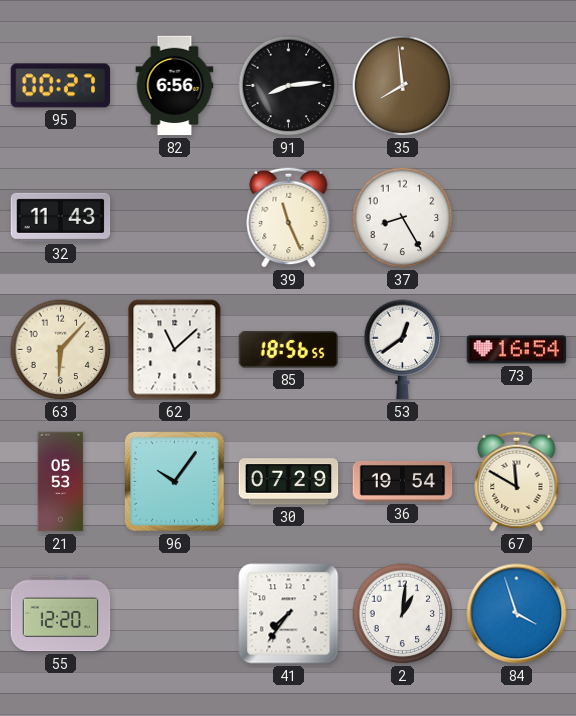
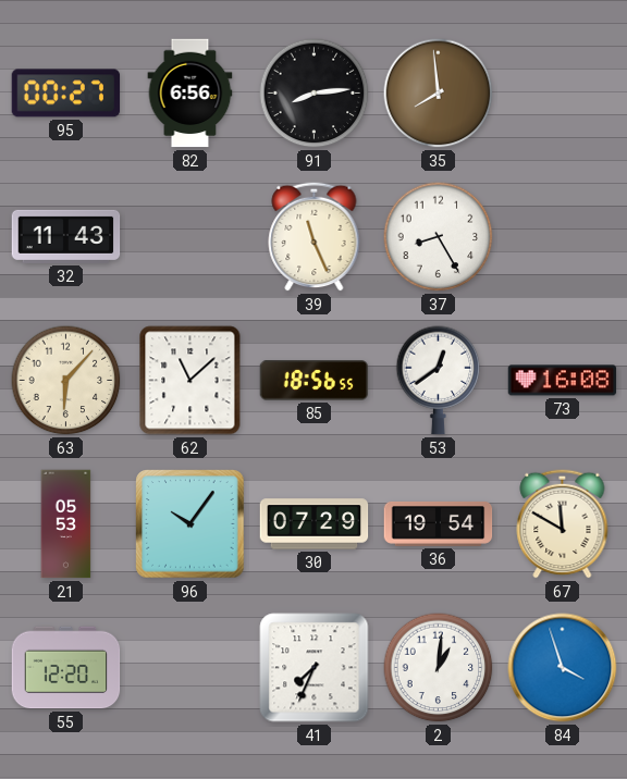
73: 16:54 -> 16:08
41: 7:36 -> 7:34
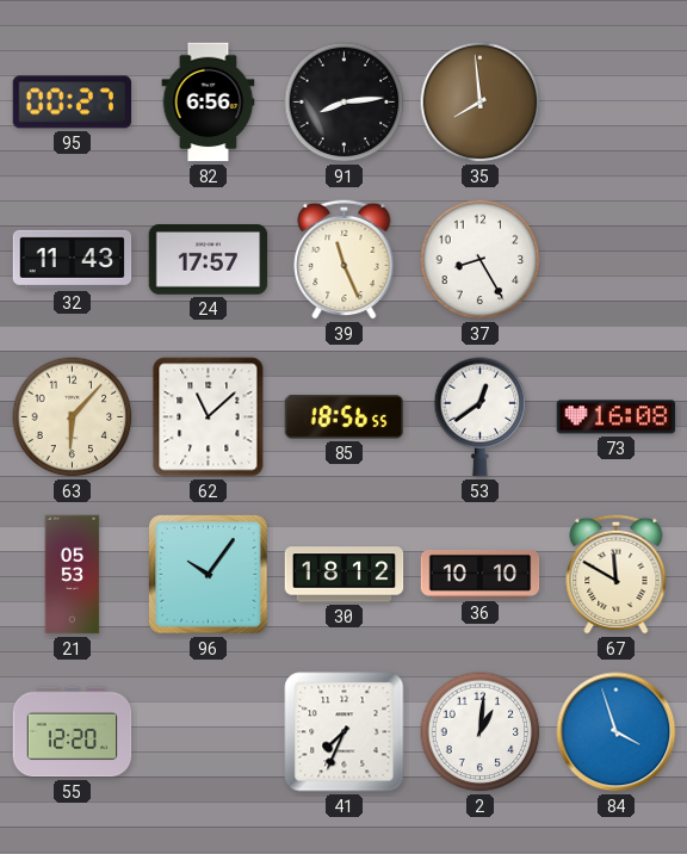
24: none -> 17:57
30: 07:29 -> 18:12
36: 19:54 -> 10:10
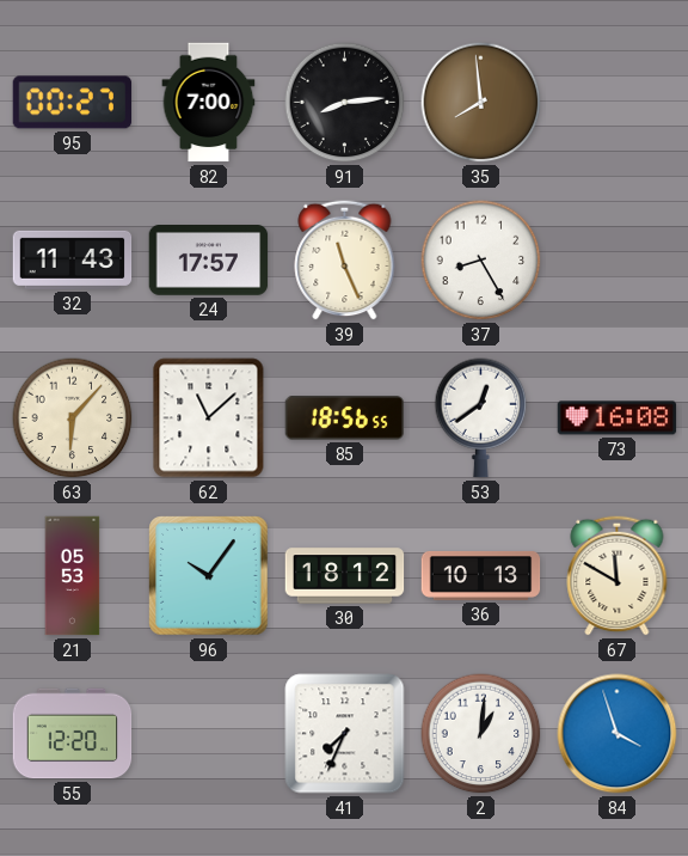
82: 6:56 -> 7:00
36: 10:10 -> 10:13
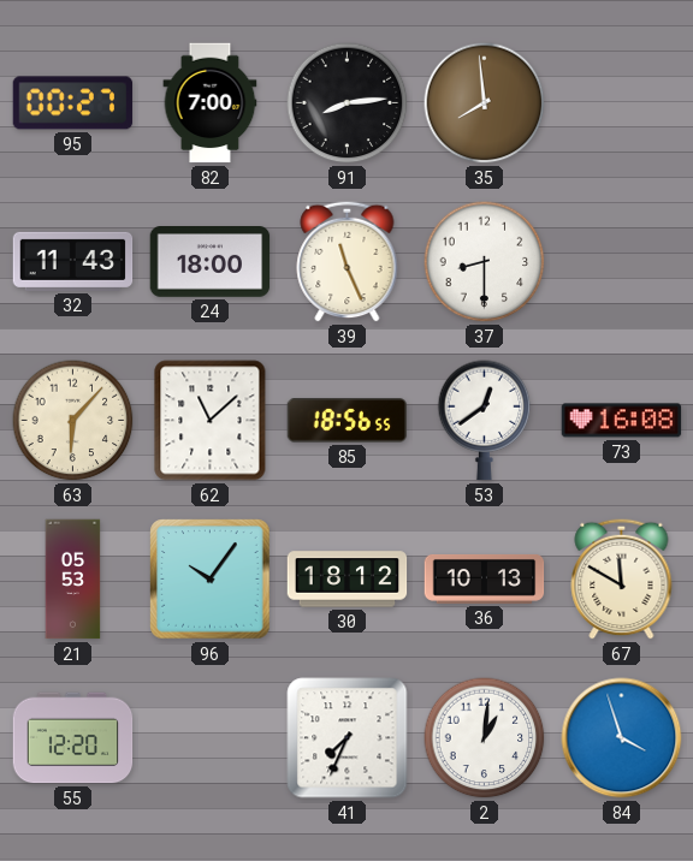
24: 17:57 -> 18:00
37: 8:25 -> 8:30
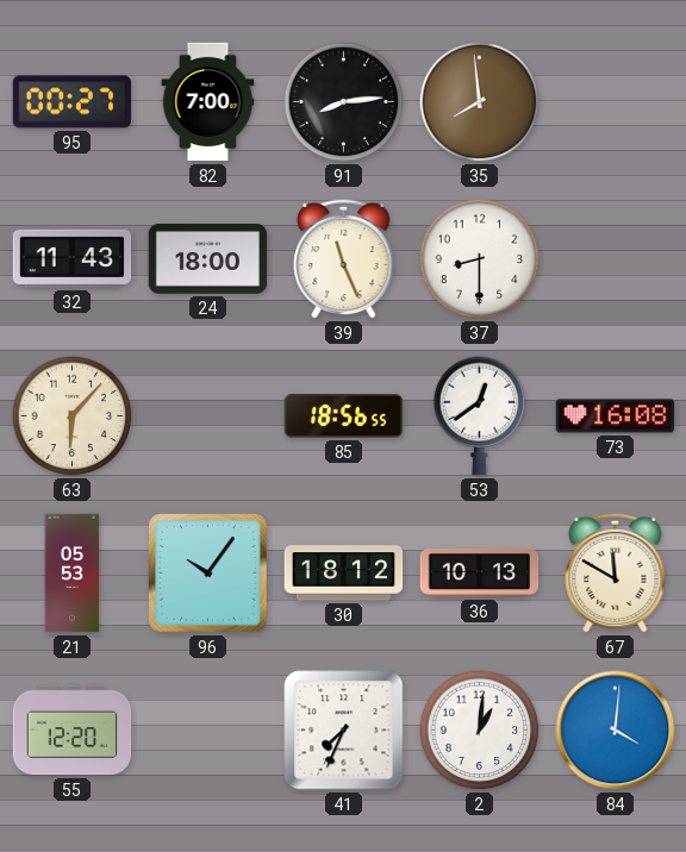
62: 11:08 -> none
84: 3:57 -> 4:01
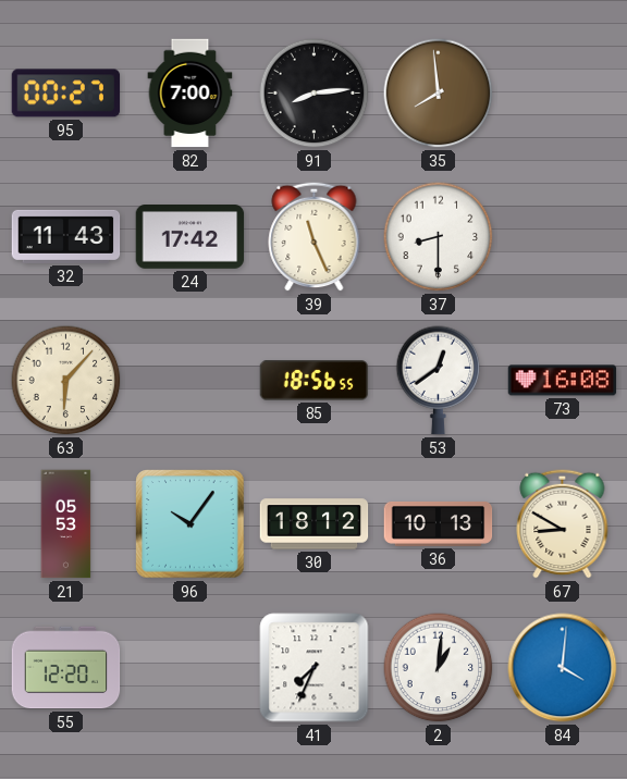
24: 18:00 -> 17:42
67: 11:50 -> 8:50
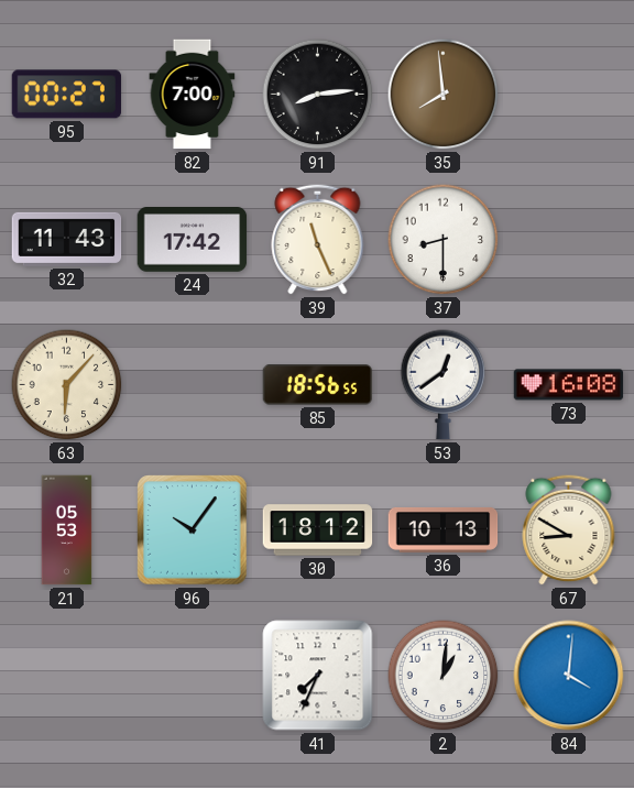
55: 12:20 -> none
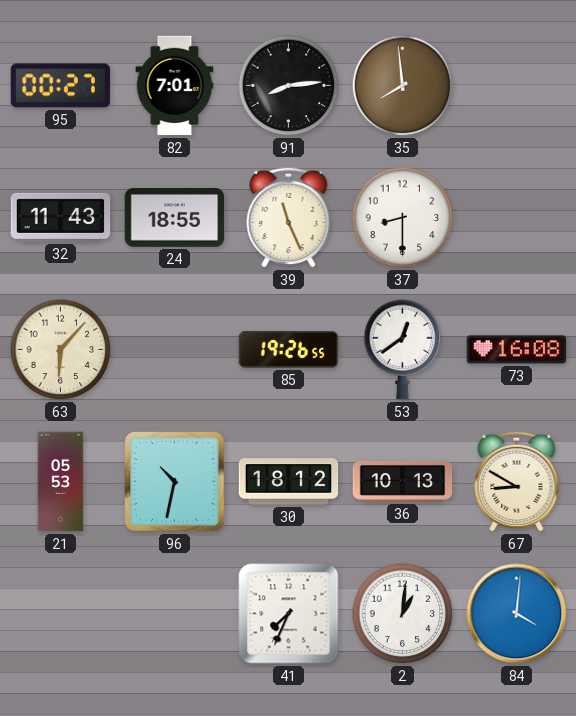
82: 7:00 -> 7:01
24: 17:42 -> 18:55
85: 18:56 -> 19:26
96: 10:06 -> 10:32
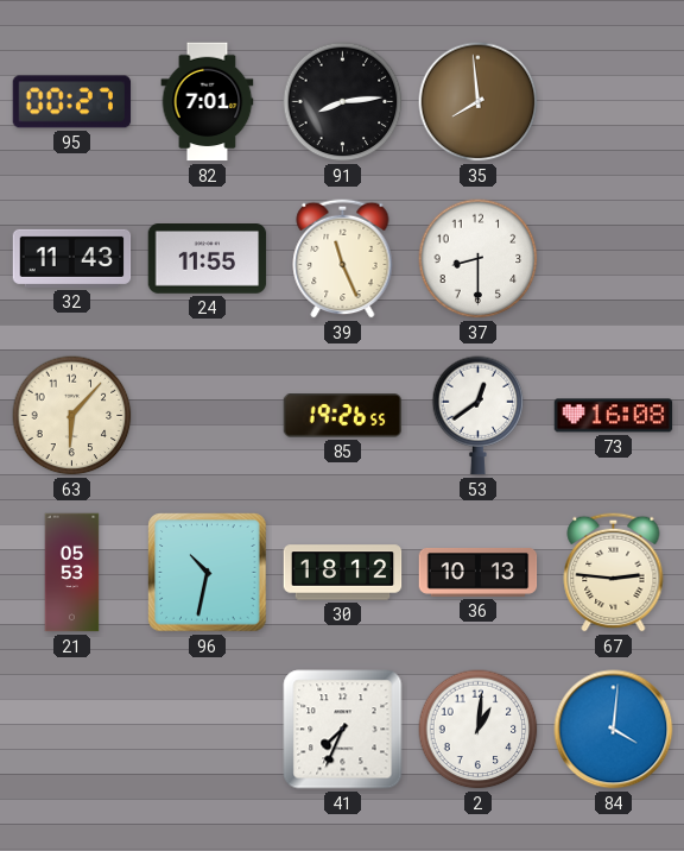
24: 18:55 -> 11:55
67: 8:50 -> 2:46
